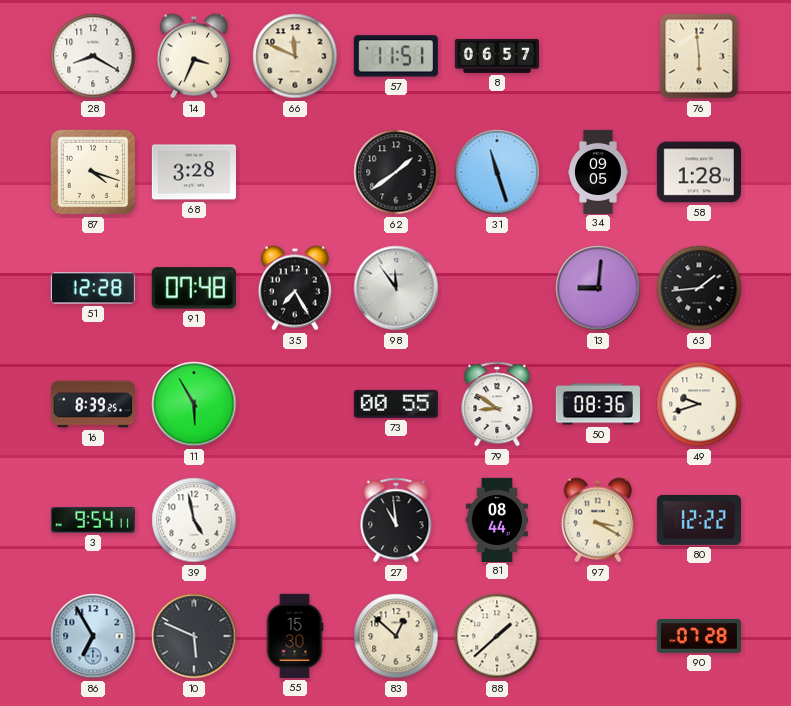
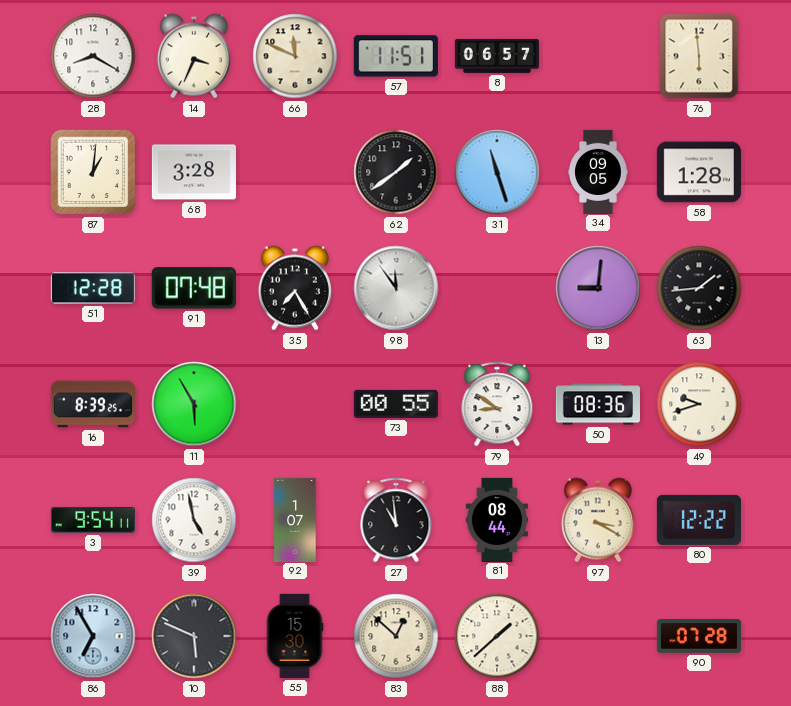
87: 4:18 -> 1:01
92: none -> 1:07
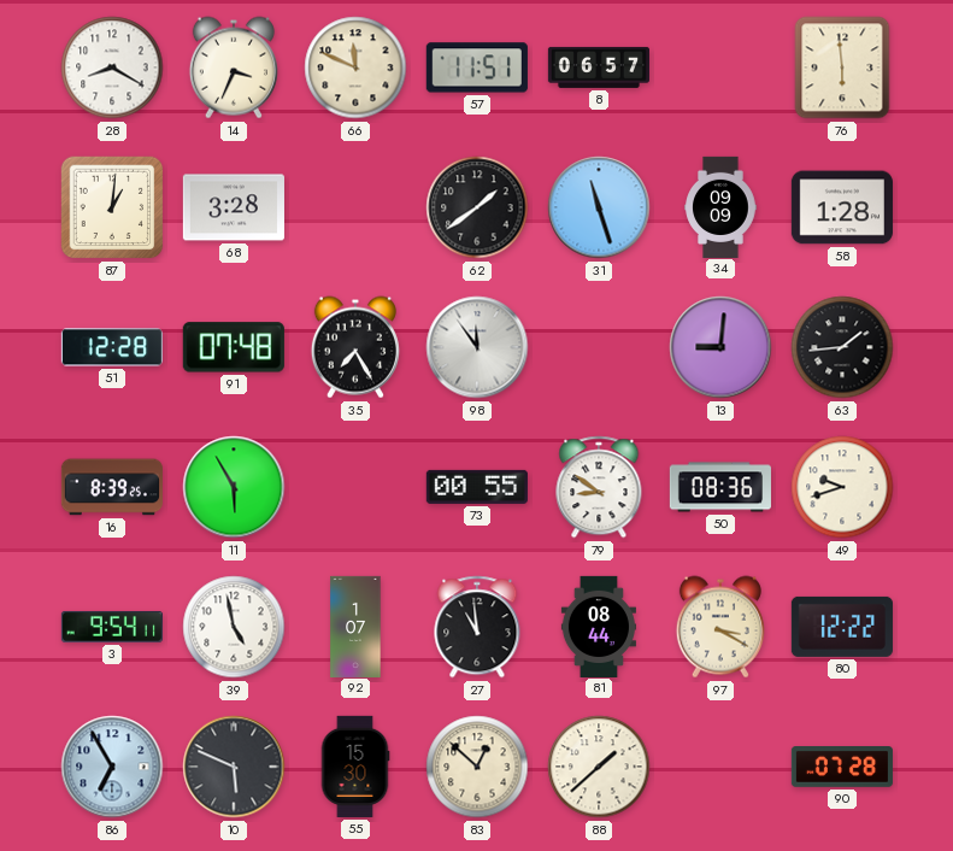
34: 09:05 -> 09:09
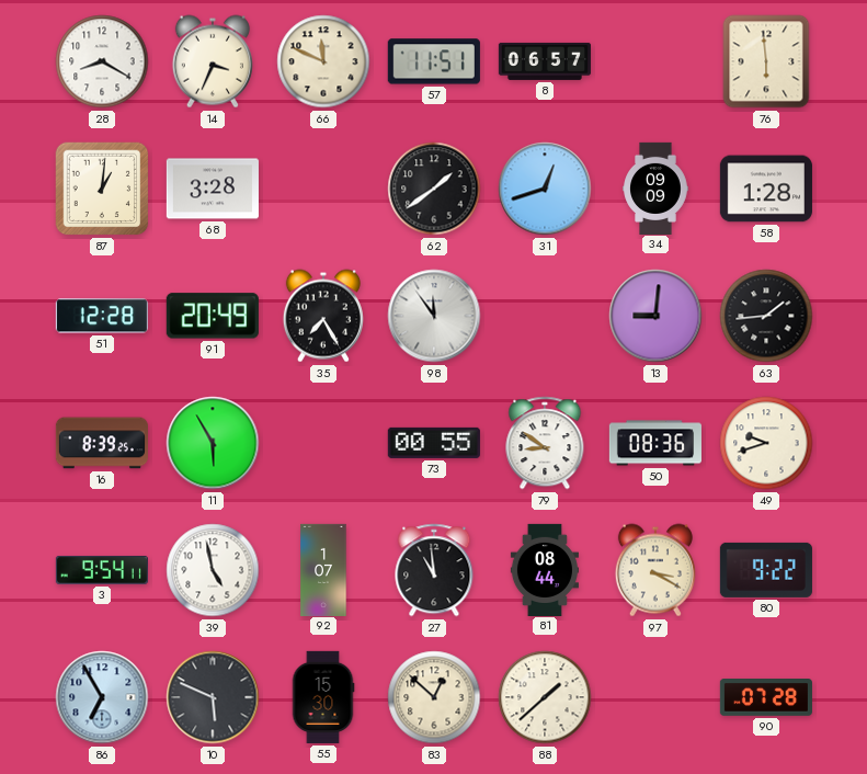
31: 11:27 -> 12:42
91: 07:48 -> 20:49
80: 12:22 -> 9:22
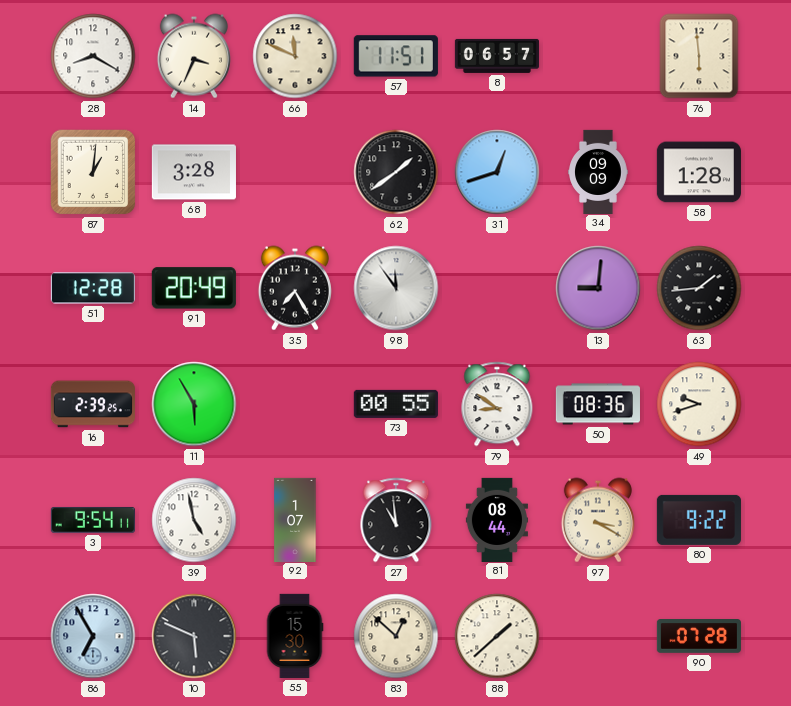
16: 8:39 -> 2:39
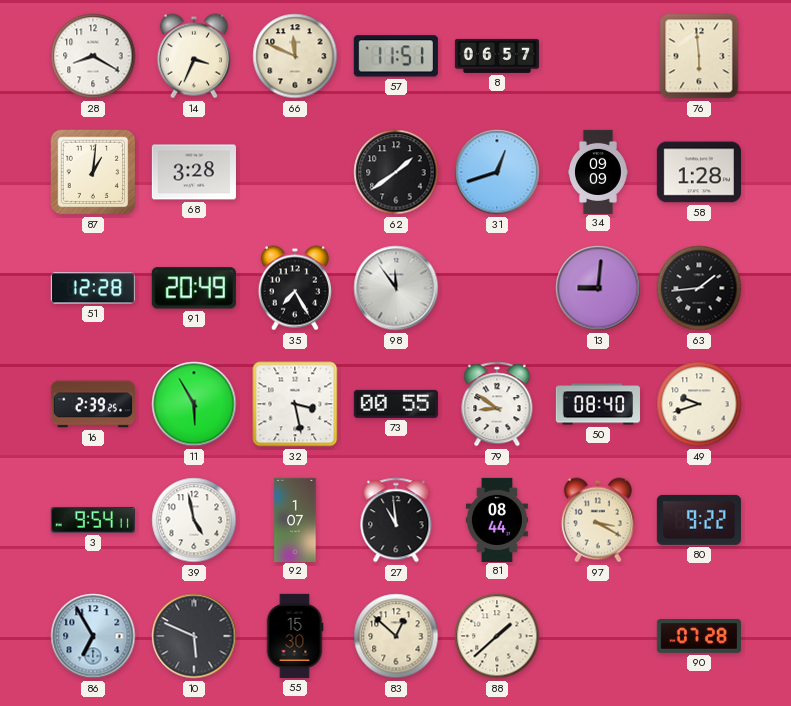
32: none -> 3:28
50: 08:36 -> 08:40
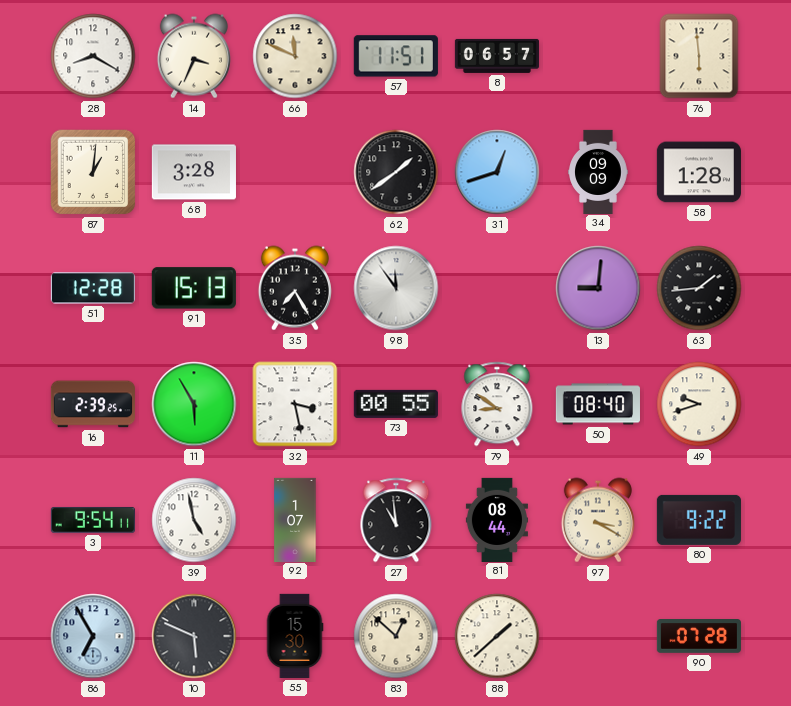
91: 20:49 -> 15:13
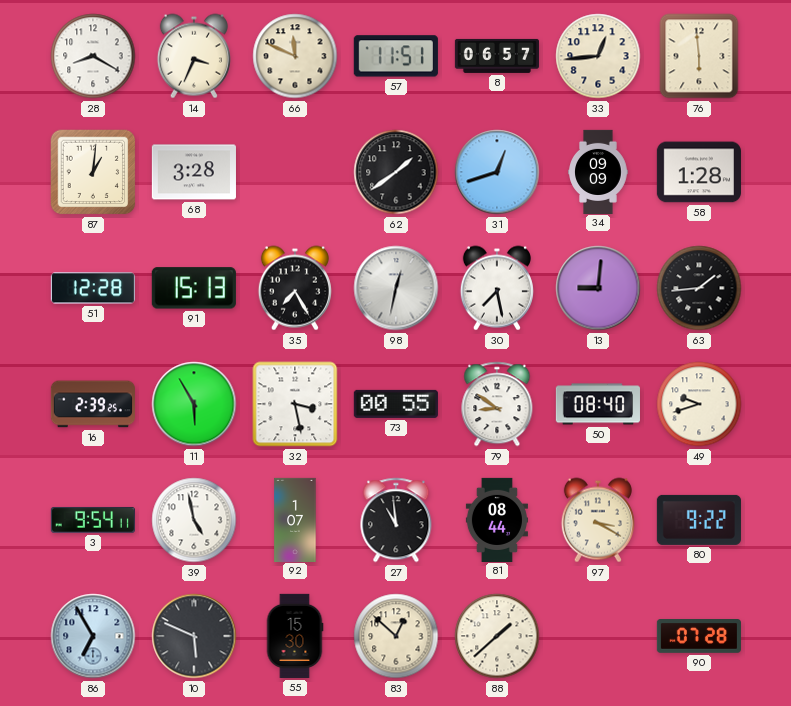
33: none -> 12:44
98: 11:54 -> 12:32
30: none -> 7:28
